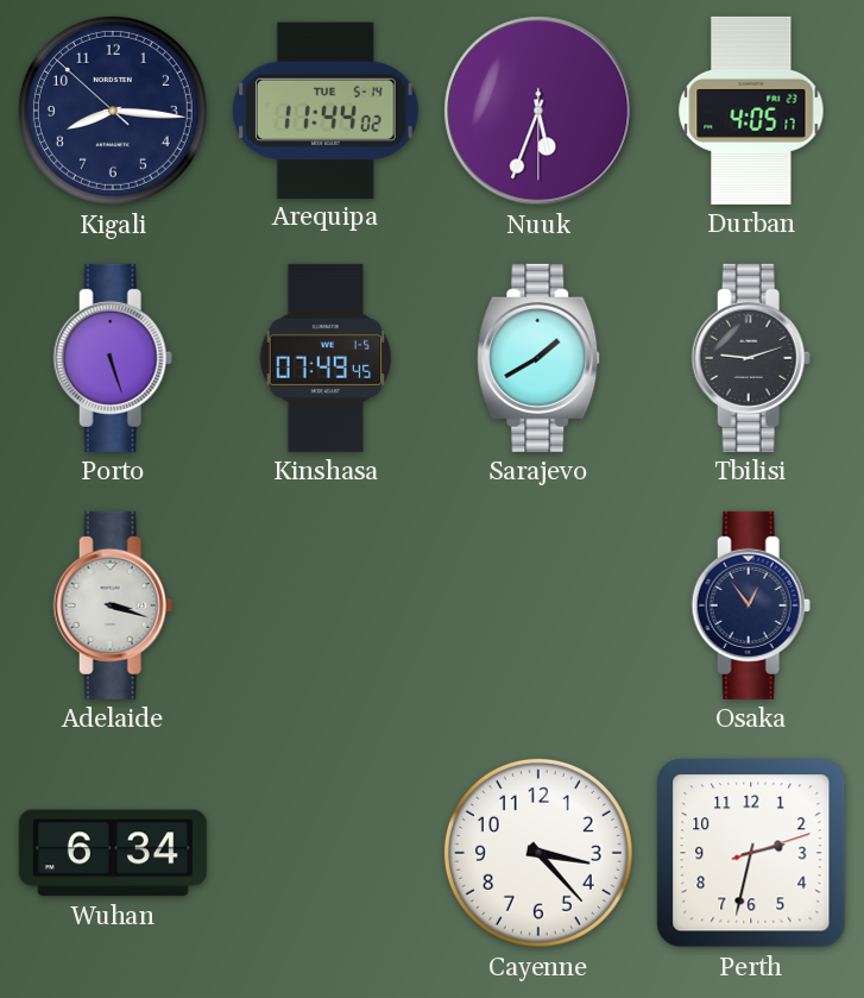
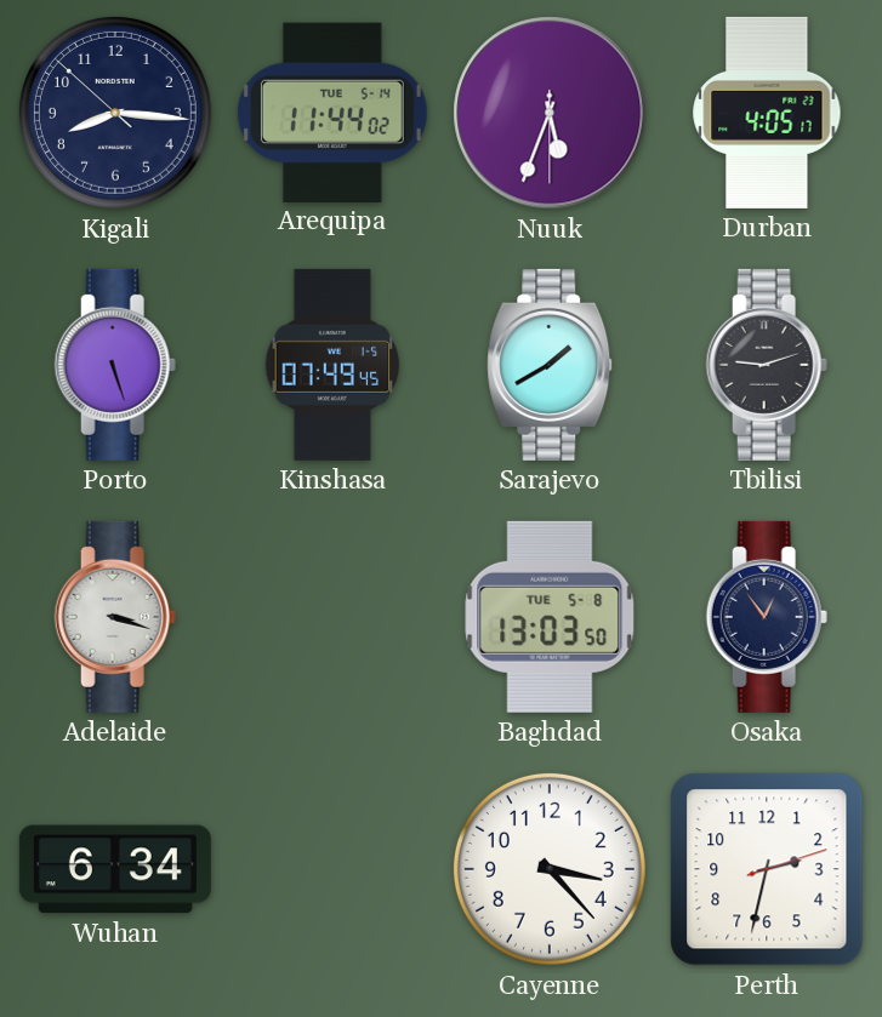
Baghdad: none -> 13:03
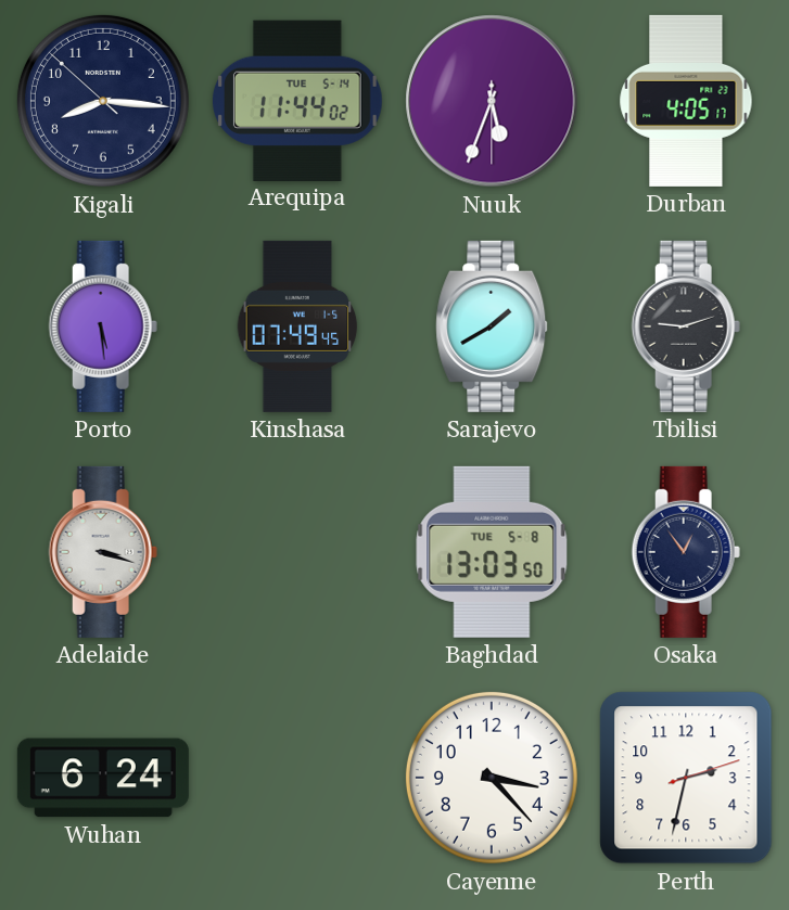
Porto: 5:27 -> 5:29
Wuhan: 6:34 -> 6:24
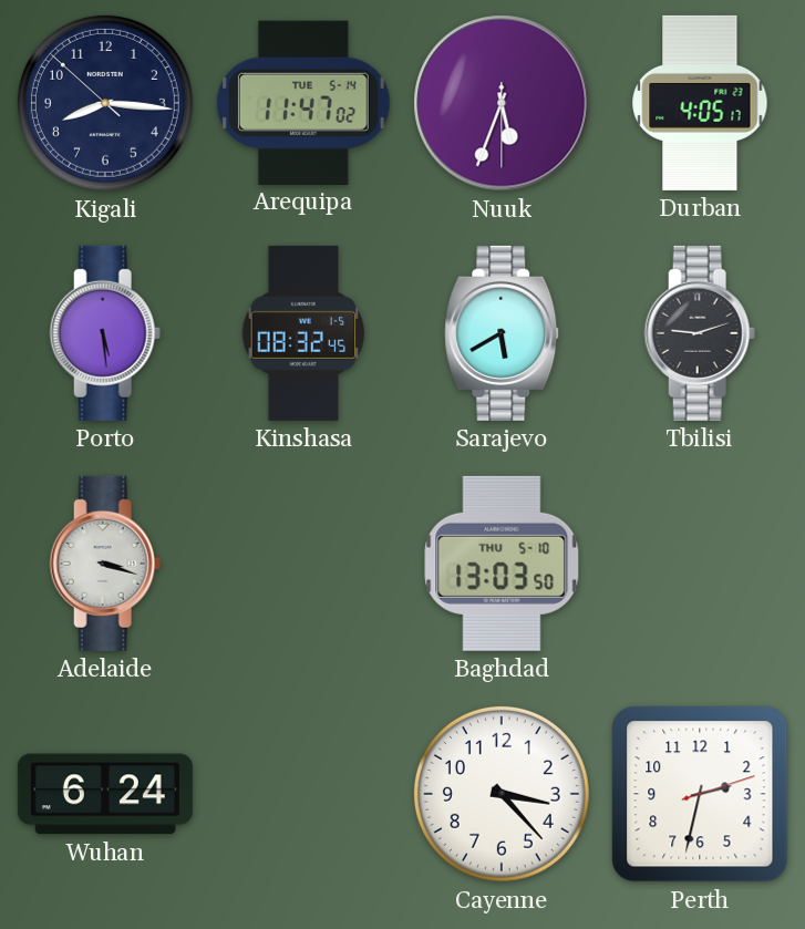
Arequipa: 11:44 -> 11:47
Kinshasa: 07:49 -> 08:32
Sarajevo: 1:40 -> 5:40
Baghdad date: TUE 5-8 -> THU 5-10
Osaka: 12:54 -> none
